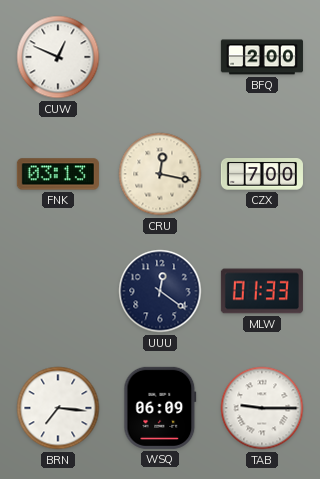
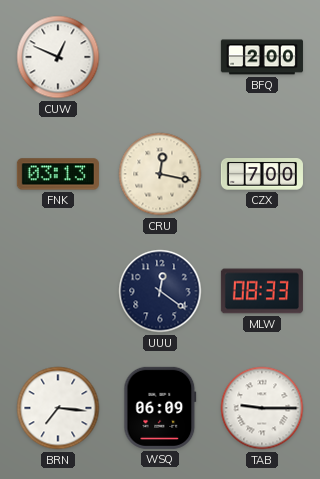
MLW: 01:33 -> 08:33
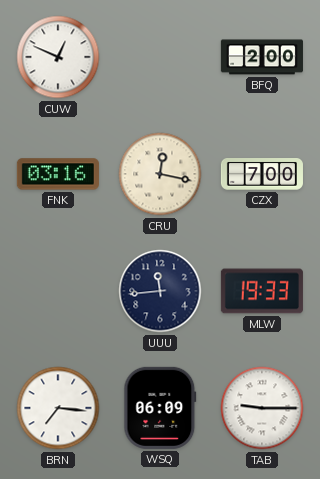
FNK: 03:13 -> 03:16
UUU: 12:21 -> 11:44
MLW: 08:33 -> 19:33
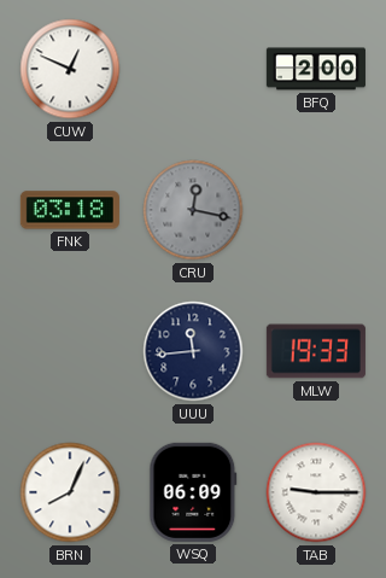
FNK: 03:16 -> 03:18
CRU dial: cream -> grey
CZX: 7:00 -> none
BRN: 7:16 -> 8:04
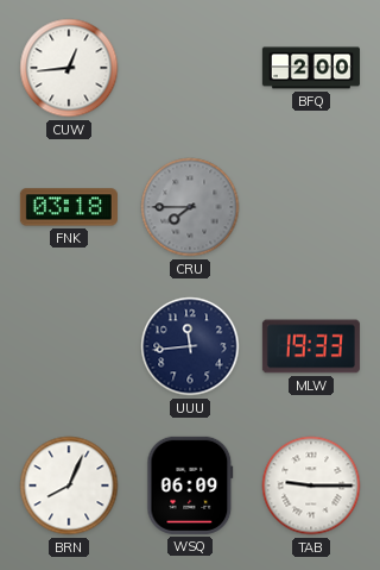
CUW: 12:49 -> 12:44
CRU: 12:17 -> 7:45
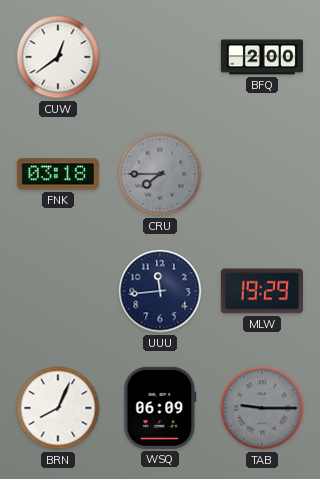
CUW: 12:44 -> 12:39
MLW: 19:33 -> 19:29
TAB dial: white -> grey
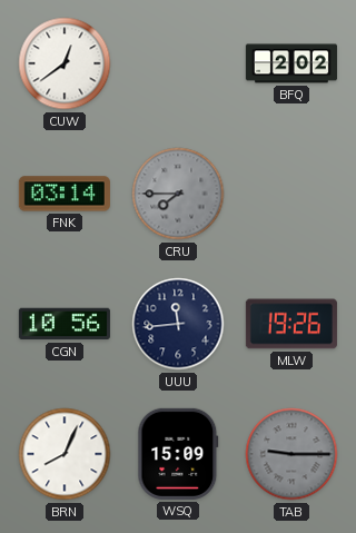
BFQ: 2:00 -> 2:02
FNK: 03:18 -> 03:14
CGN: none -> 10:56
MLW: 19:29 -> 19:26
WSQ: 06:09 -> 15:09
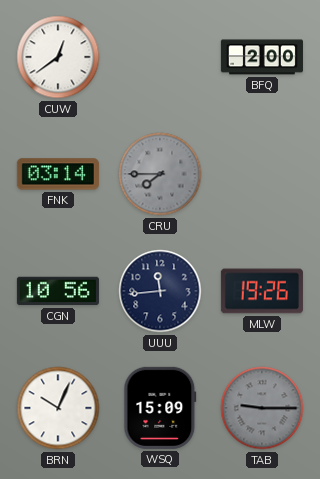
BFQ: 2:02 -> 2:00
BRN: 8:04 -> 10:04
